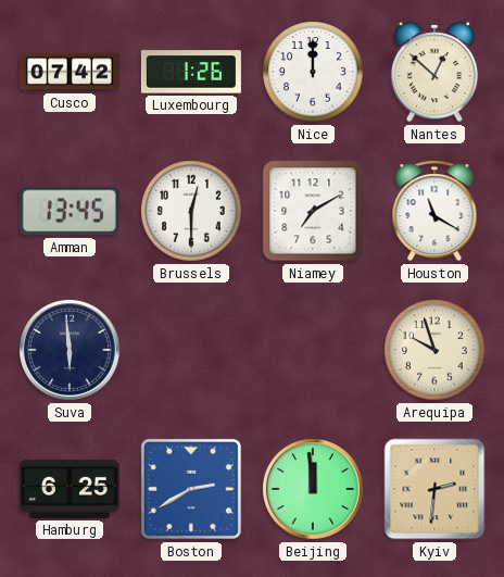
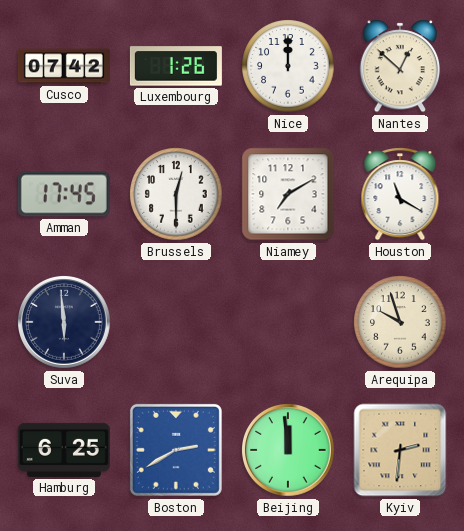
Amman: 13:45 -> 17:45
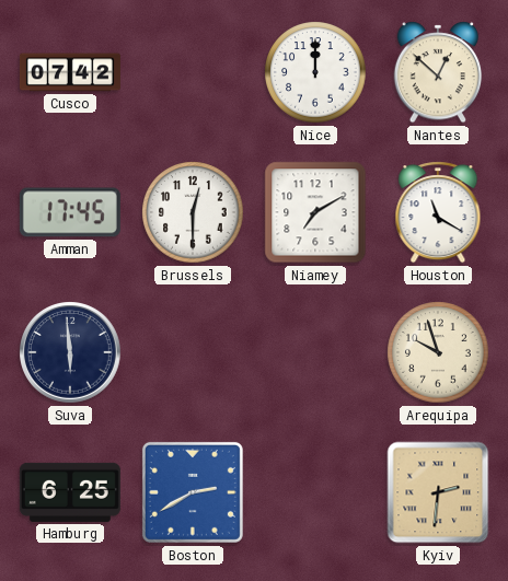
Luxembourg: 1:26 -> none
Beijing: 11:59 -> none
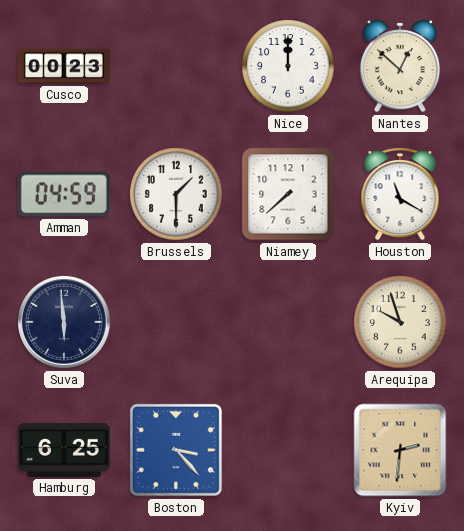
Cusco: 07:42 -> 00:23
Amman: 17:45 -> 04:59
Brussels: 12:30 -> 1:30
Niamey: 7:10 -> 7:38
Boston: 2:40 -> 3:23
